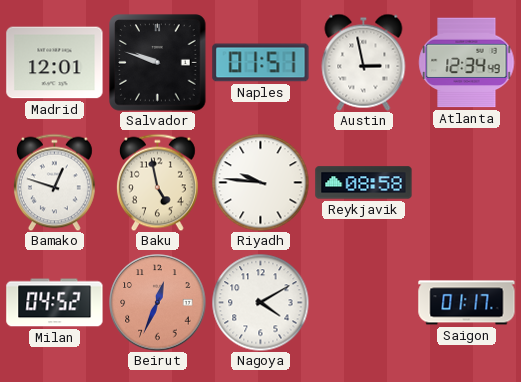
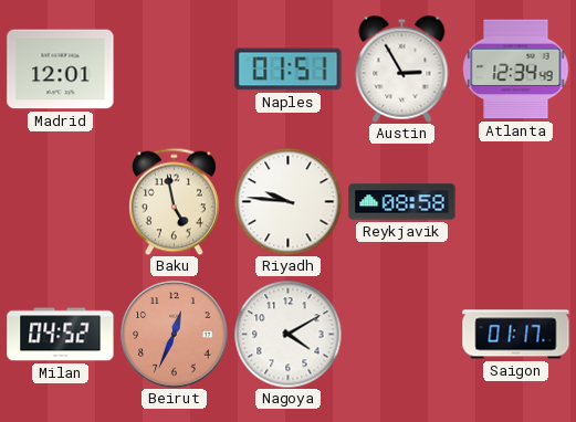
Salvador: 9:48 -> none
Austin: 2:58 -> 2:55
Bamako: 12:48 -> none
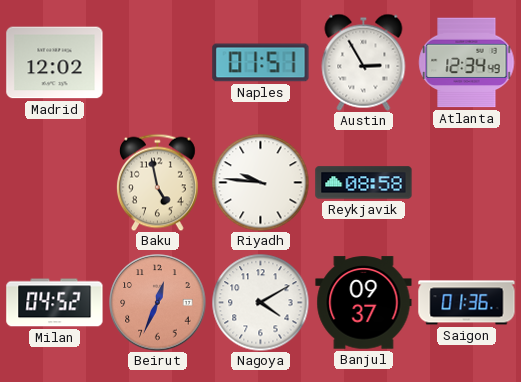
Madrid: 12:01 -> 12:02
Banjul: none -> 09:37
Saigon: 01:17 -> 01:36
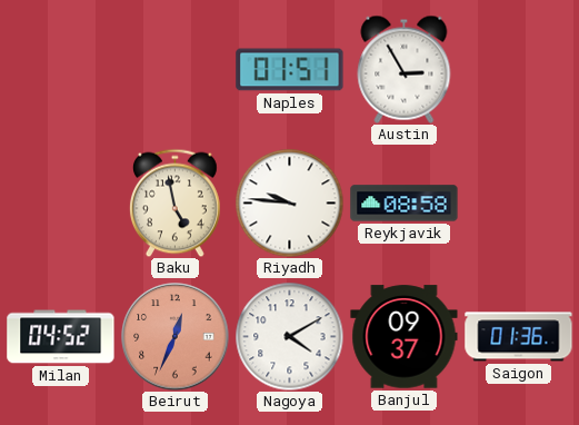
Madrid: 12:02 -> none
Atlanta: 12:34 -> none
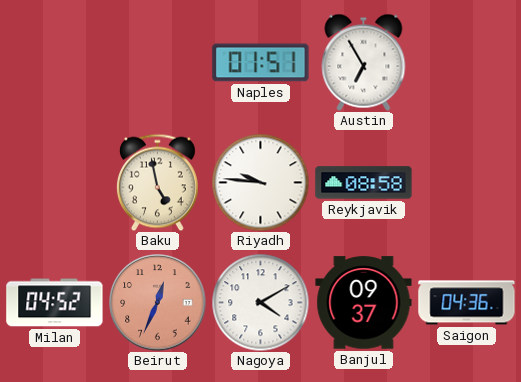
Austin: 2:55 -> 6:55
Saigon: 01:36 -> 04:36
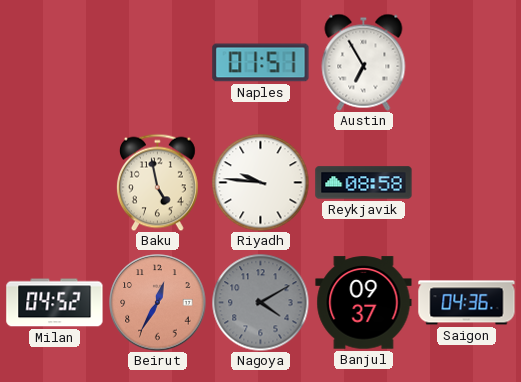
Beirut: 12:34 -> 12:35
Nagoya dial: white -> grey
